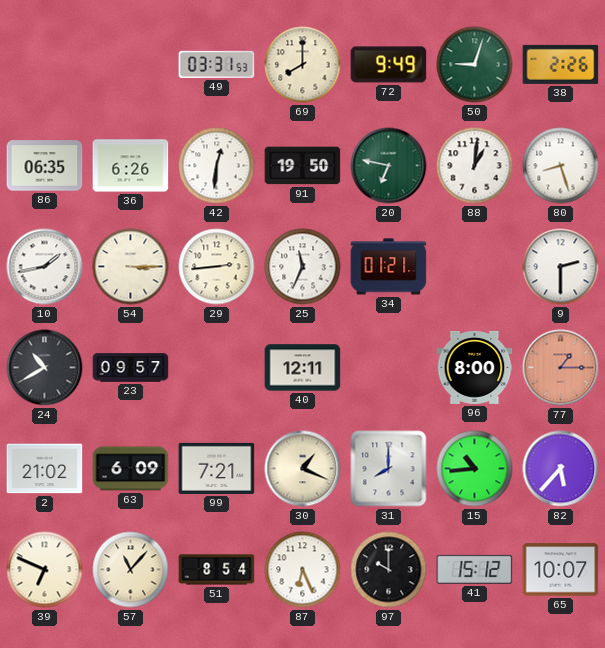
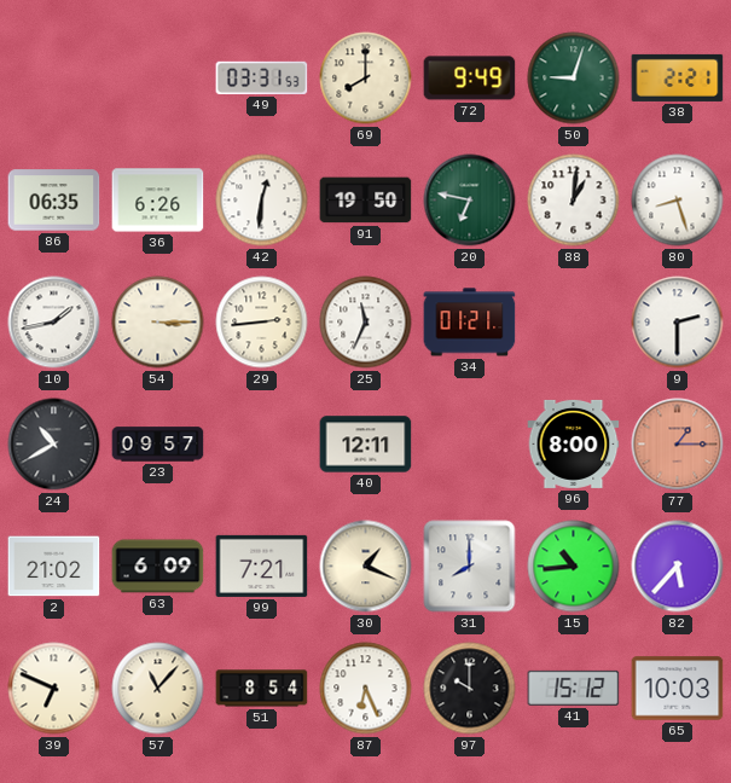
38: 2:26 -> 2:21
65: 10:07 -> 10:03
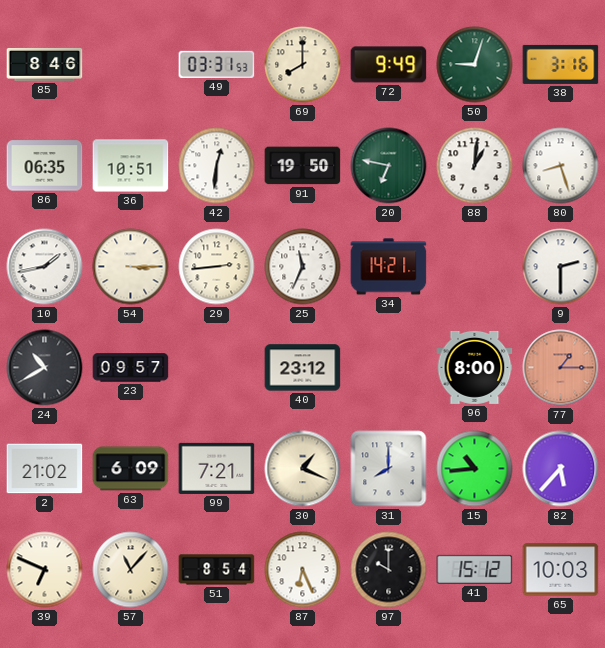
85: none -> 8:46
38: 2:21 -> 3:16
36: 6:26 -> 10:51
34: 01:21 -> 14:21
40: 12:11 -> 23:12
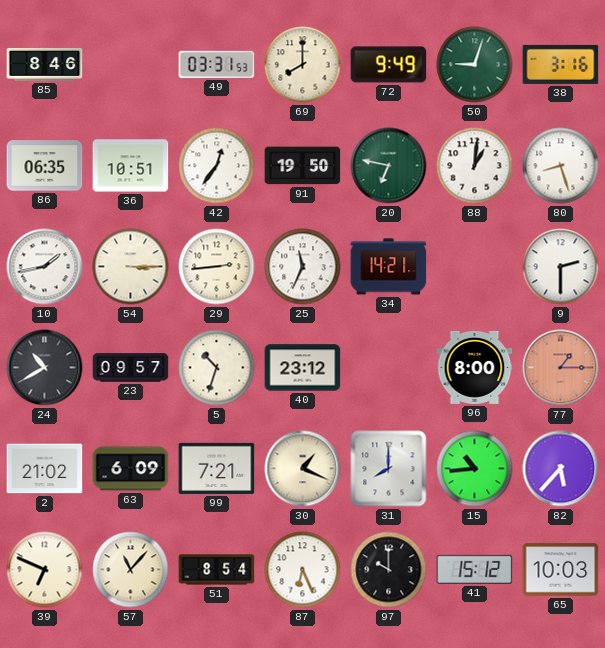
42: 12:31 -> 12:36
5: none -> 10:33
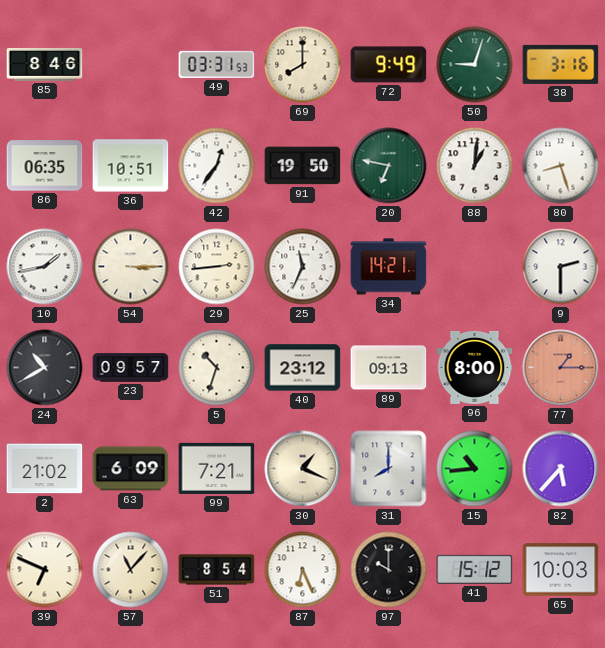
89: none -> 09:13
